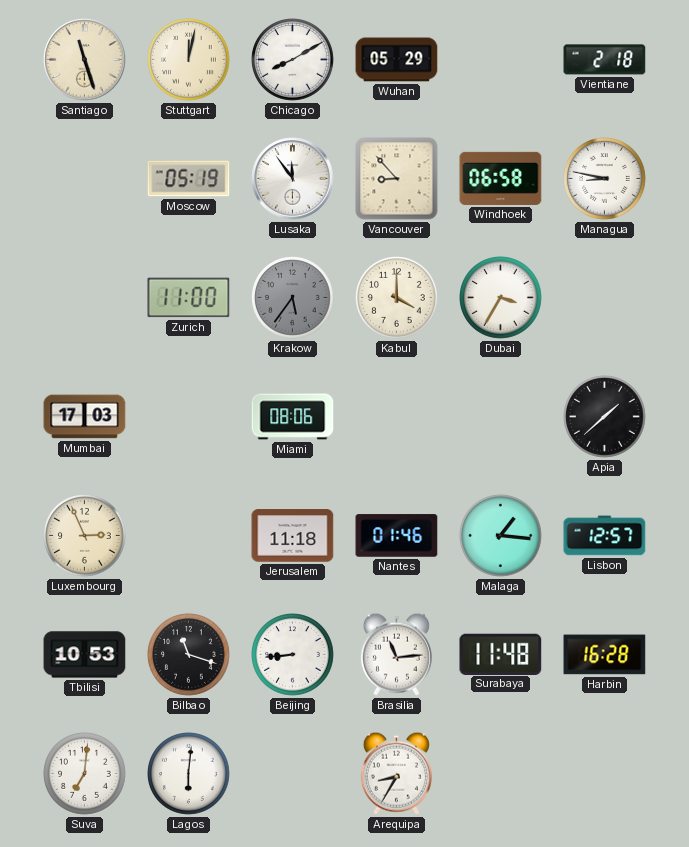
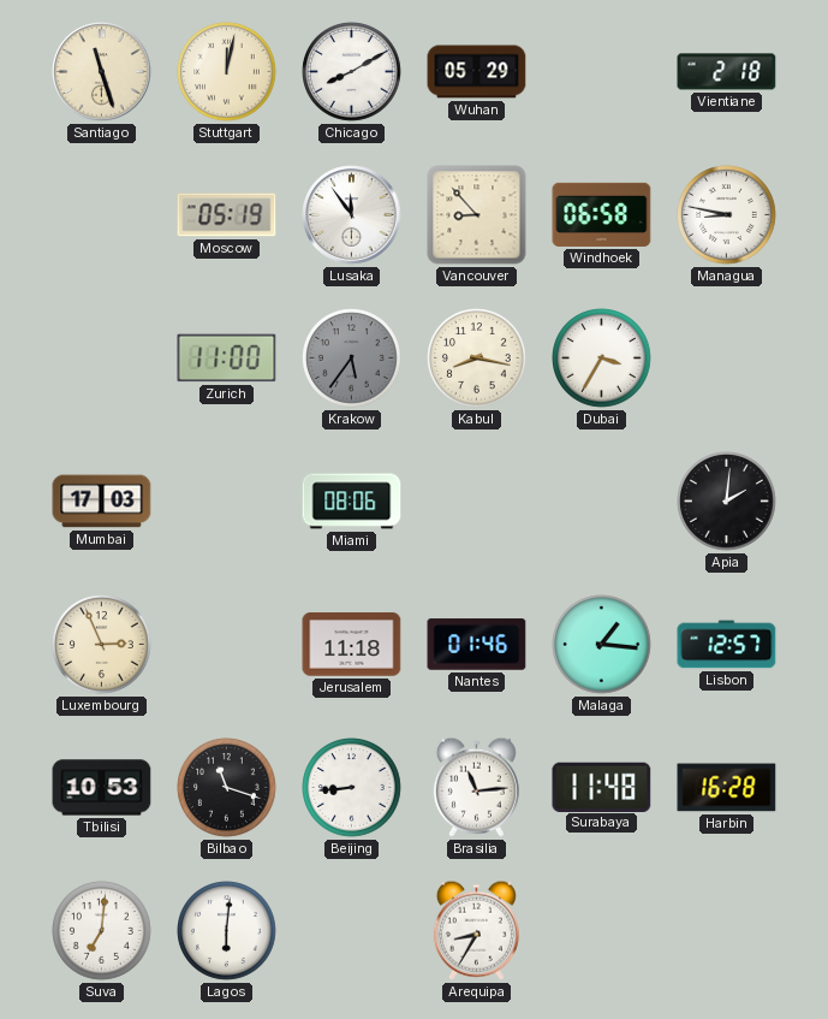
Kabul: 4:00 -> 8:17
Apia: 1:38 -> 2:01
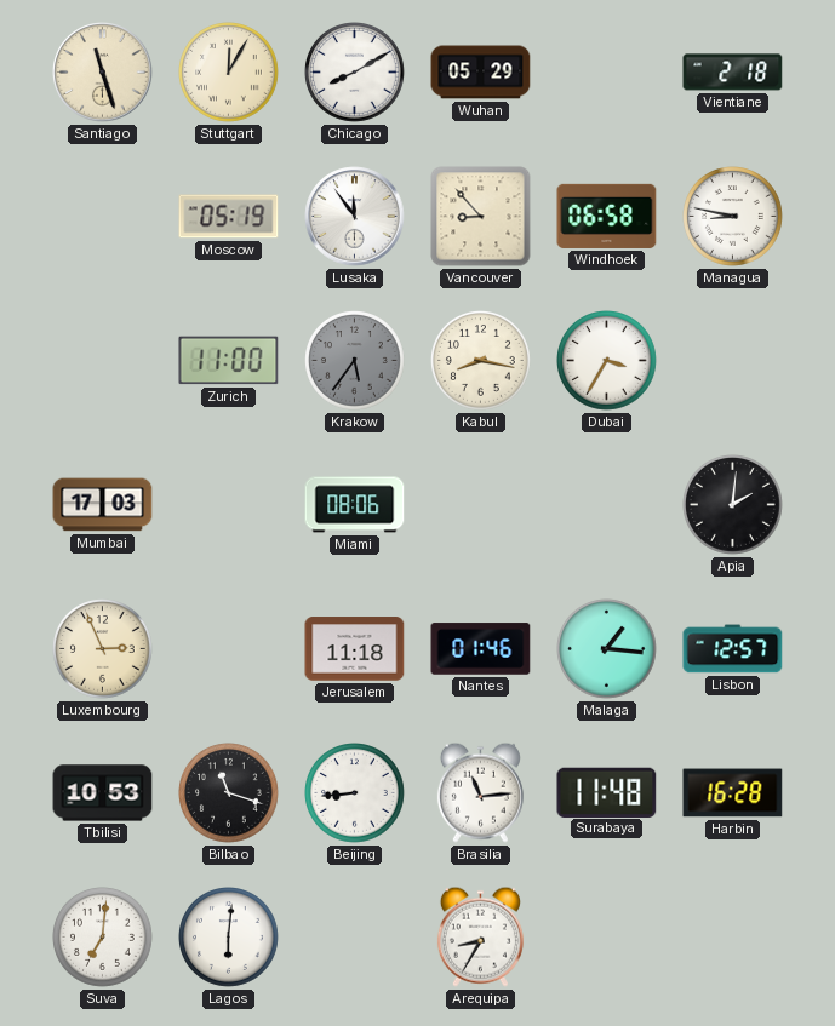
Stuttgart: 12:02 -> 12:05
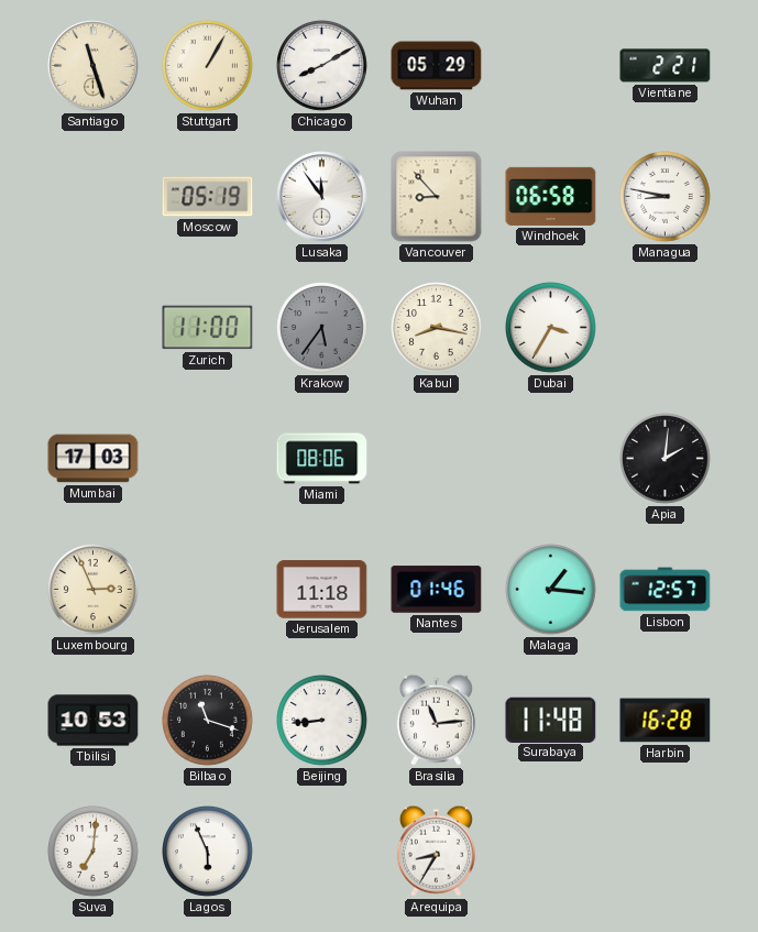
Stuttgart: 12:05 -> 1:05
Vientiane: 2:18 -> 2:21
Lagos: 6:01 -> 5:56
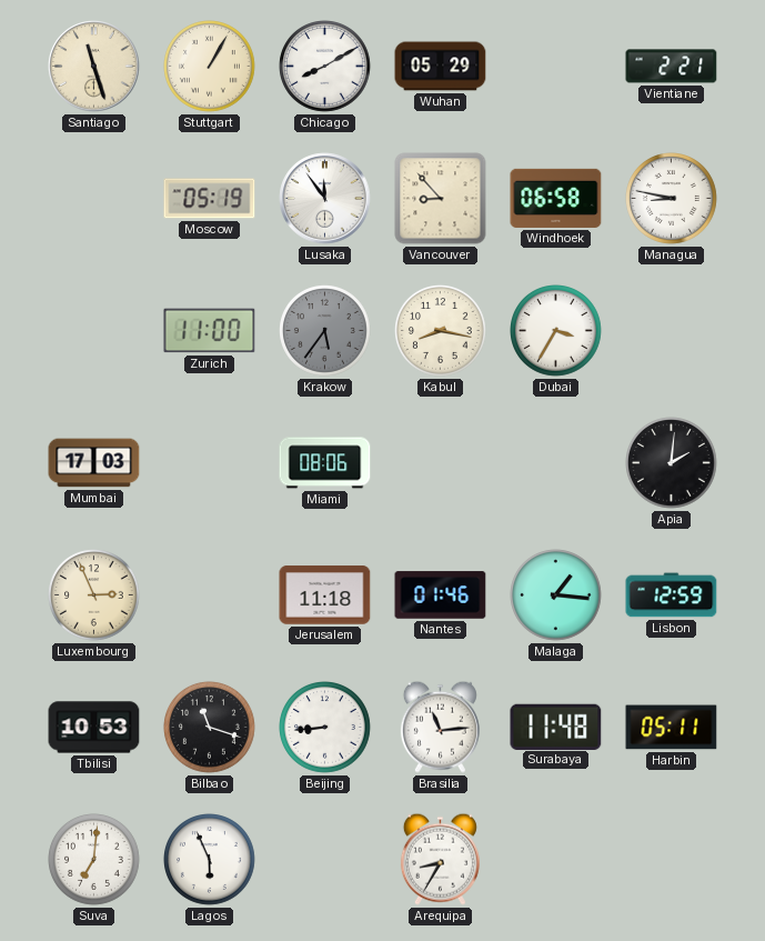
Lisbon: 12:57 -> 12:59
Harbin: 16:28 -> 05:11
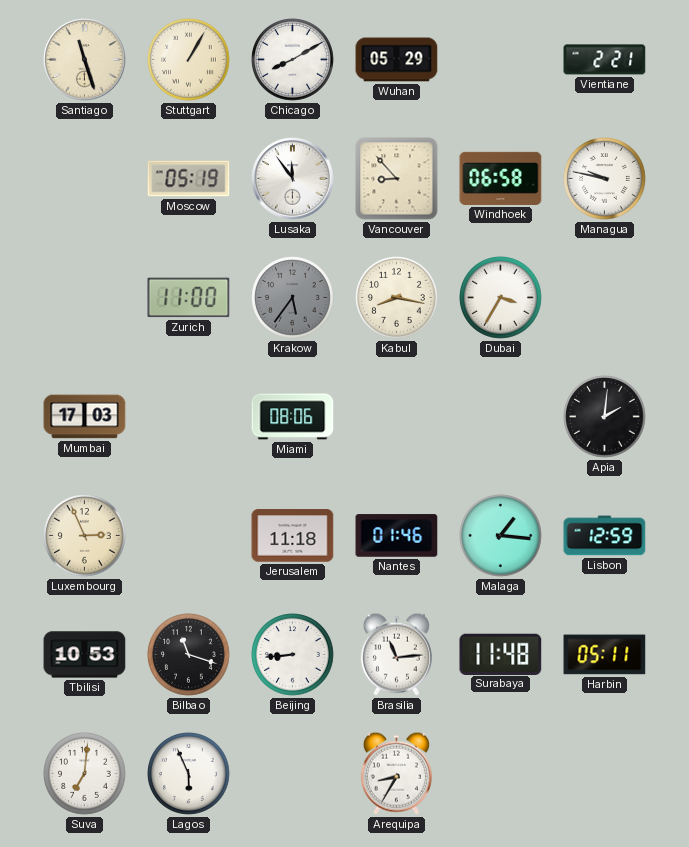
Managua: 8:47 -> 9:47
